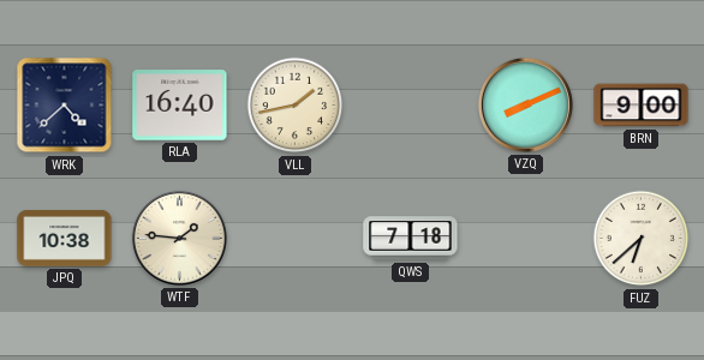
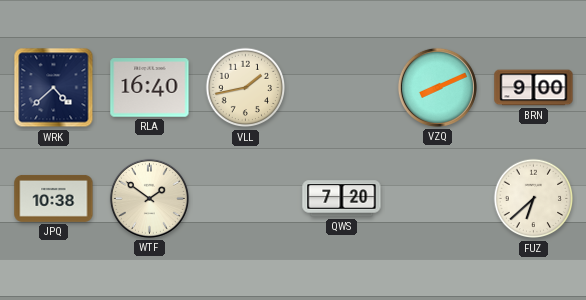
WTF: 1:46 -> 1:51
QWS: 7:18 -> 7:20
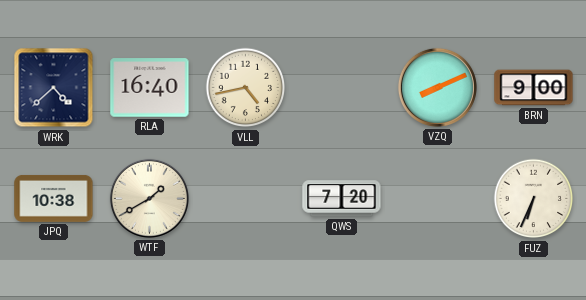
VLL: 1:43 -> 4:43
WTF: 1:51 -> 1:40
FUZ: 6:38 -> 6:34
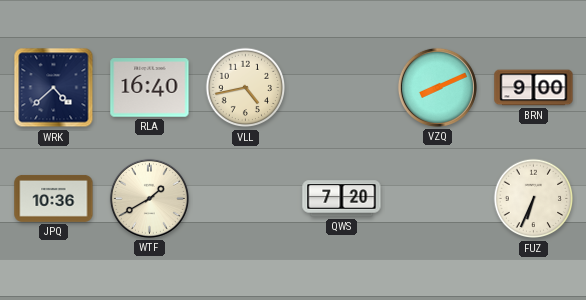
JPQ: 10:38 -> 10:36
